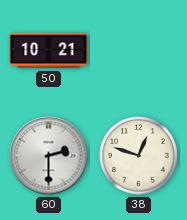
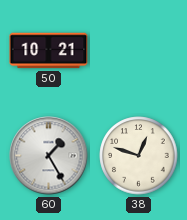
60: 2:30 -> 1:25
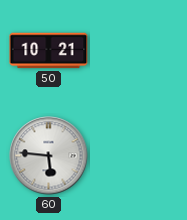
60: 1:25 -> 5:46
38: 12:48 -> none
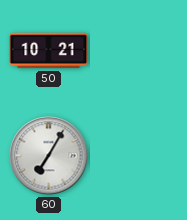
60: 5:46 -> 7:05
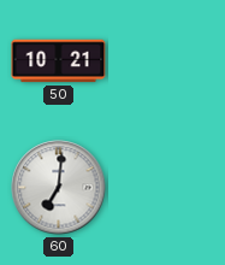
60: 7:05 -> 7:01
